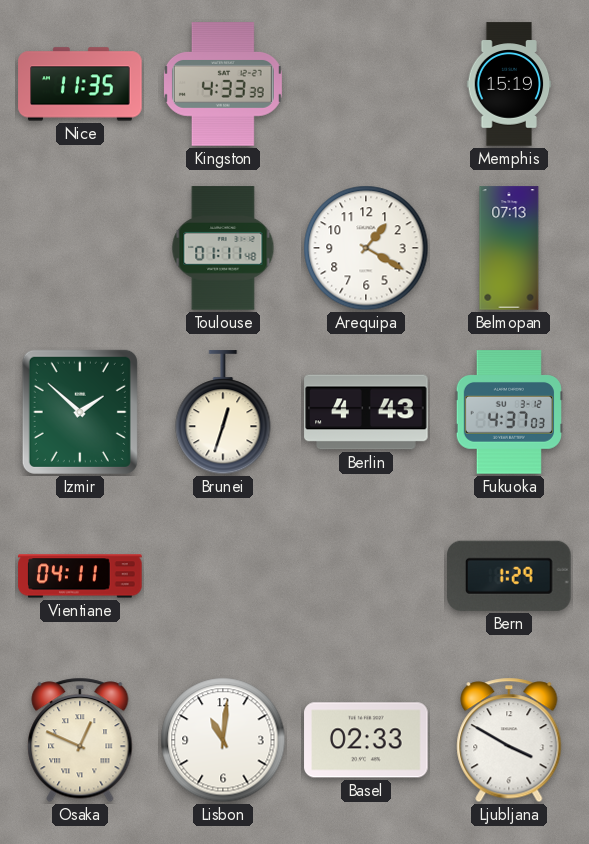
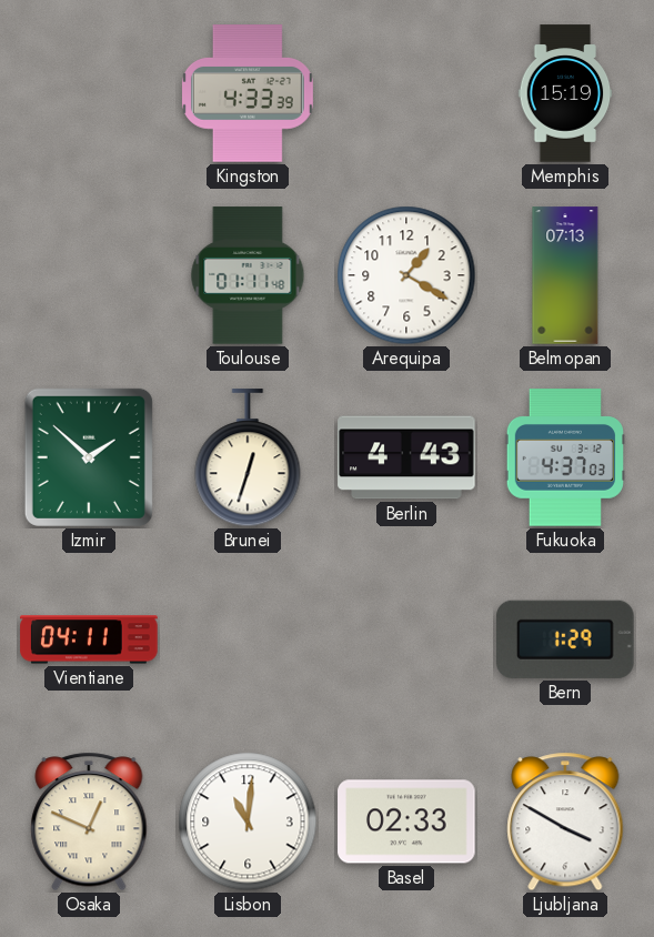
Nice: 11:35 -> none
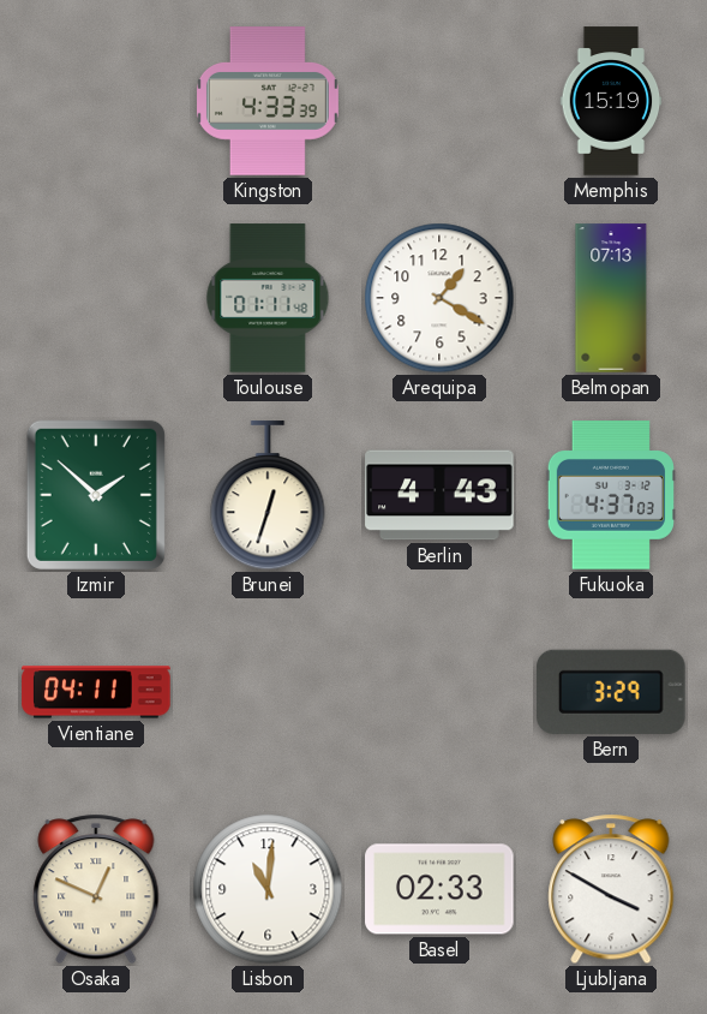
Bern: 1:29 -> 3:29
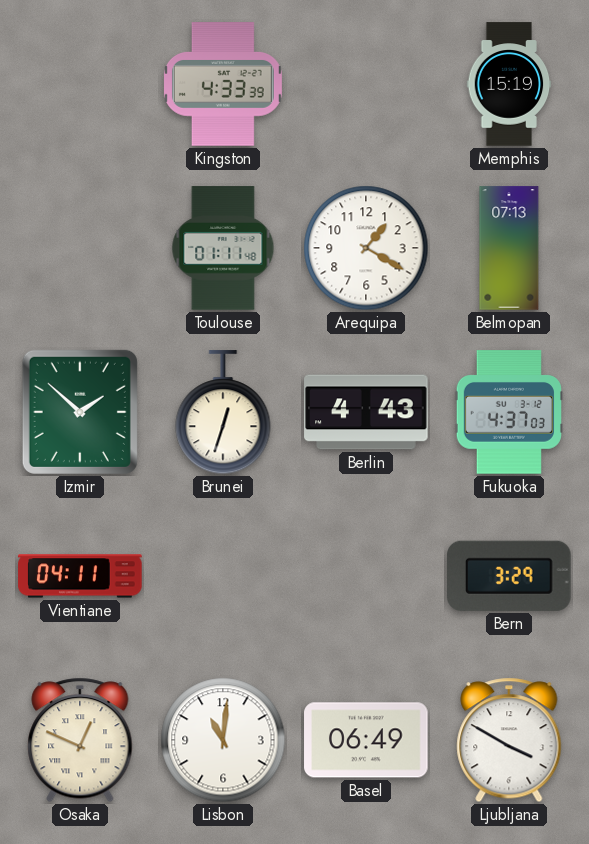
Basel: 02:33 -> 06:49
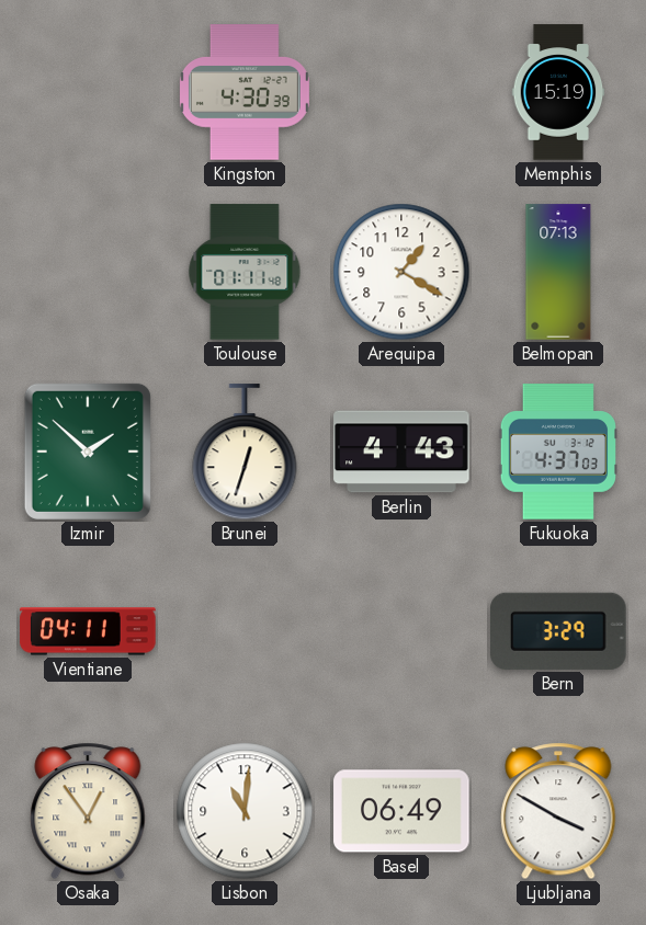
Kingston: 4:33 -> 4:30
Osaka: 12:49 -> 12:54
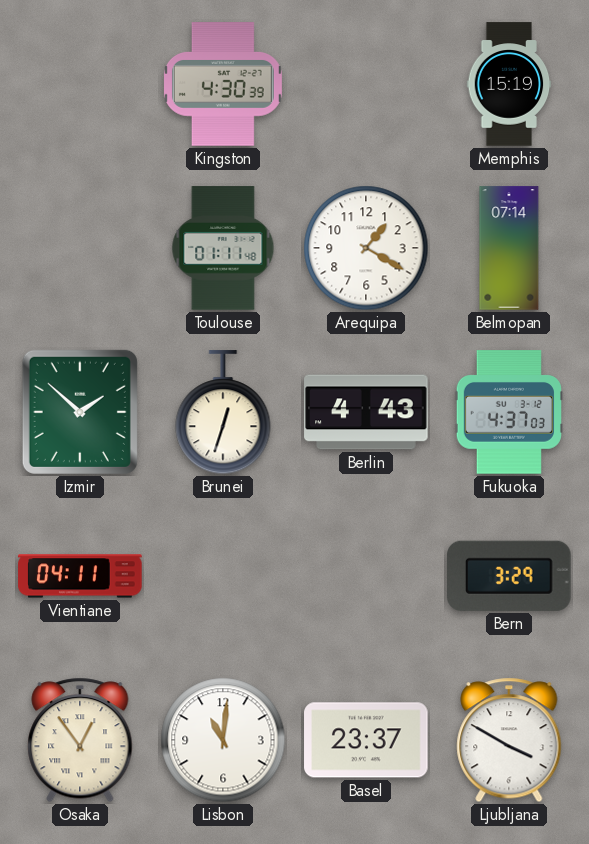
Belmopan: 07:13 -> 07:14
Basel: 06:49 -> 23:37
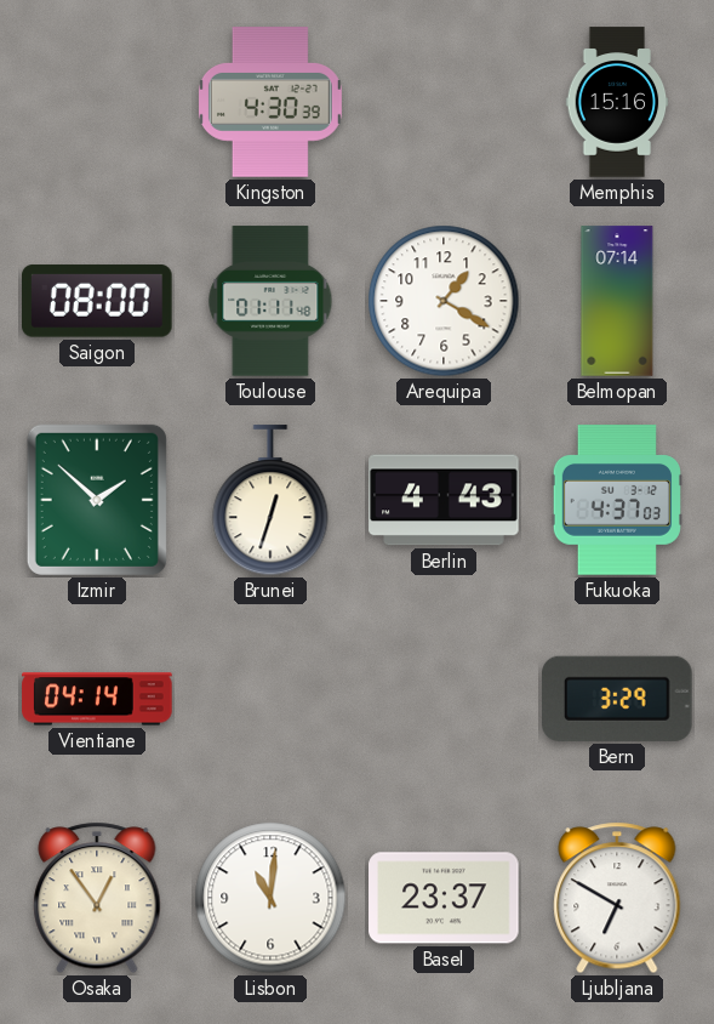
Memphis: 15:19 -> 15:16
Saigon: none -> 08:00
Vientiane: 04:11 -> 04:14
Ljubljana: 3:50 -> 6:50
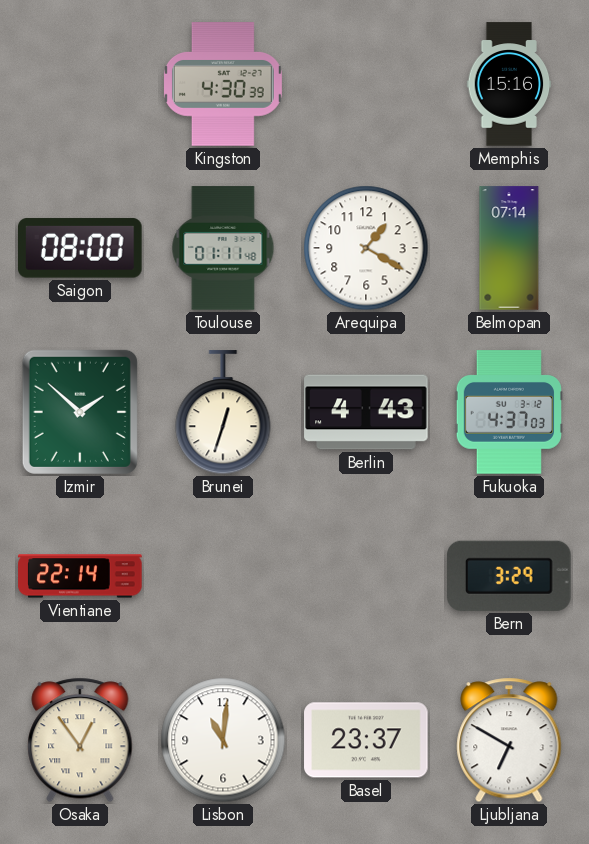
Vientiane: 04:14 -> 22:14
